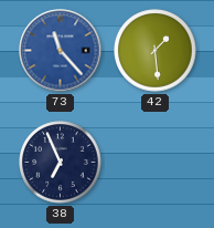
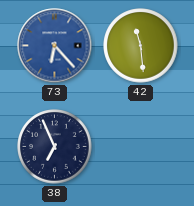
73: 11:23 -> 6:23
42: 1:29 -> 11:29
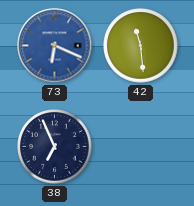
73: 6:23 -> 6:19
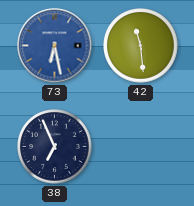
73: 6:19 -> 6:28
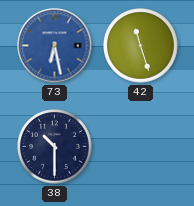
42: 11:29 -> 11:27
38: 6:56 -> 10:30
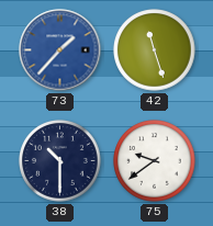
73: 6:28 -> 1:37
75: none -> 9:39
